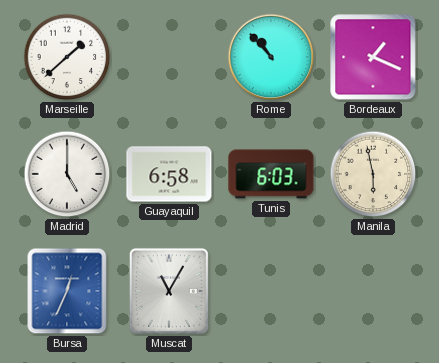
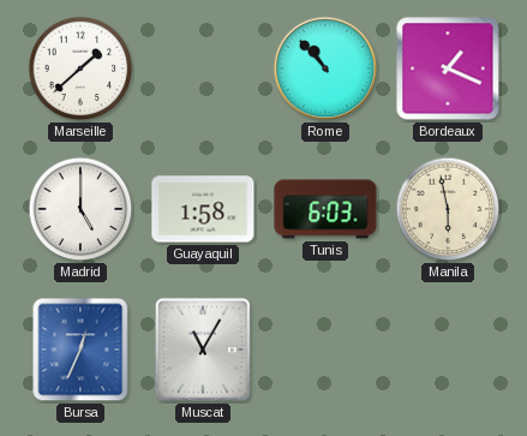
Guayaquil: 6:58 -> 1:58
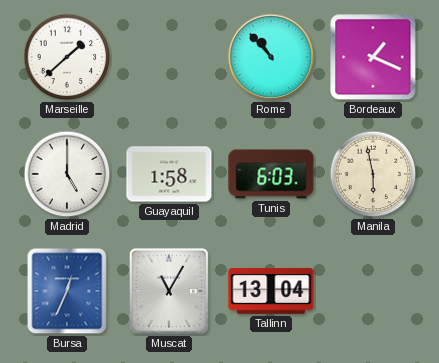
Tallinn: none -> 13:04
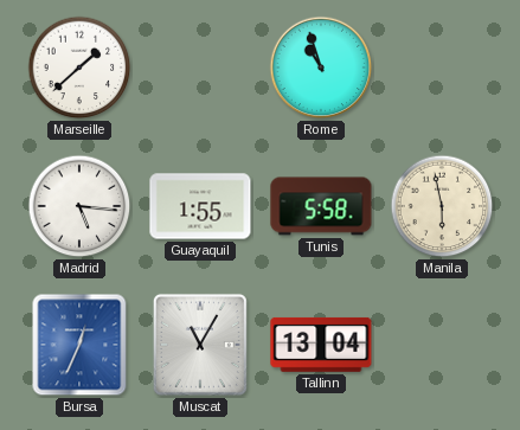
Rome: 10:53 -> 10:57
Bordeaux: 1:19 -> none
Madrid: 5:00 -> 5:16
Guayaquil: 1:58 -> 1:55
Tunis: 6:03 -> 5:58
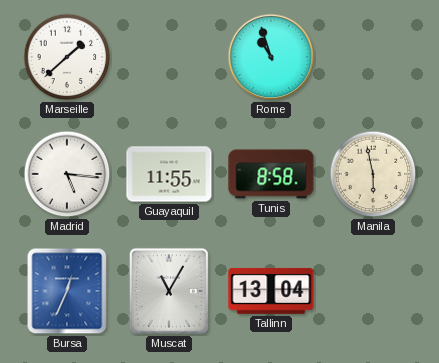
Guayaquil: 1:55 -> 11:55
Tunis: 5:58 -> 8:58
